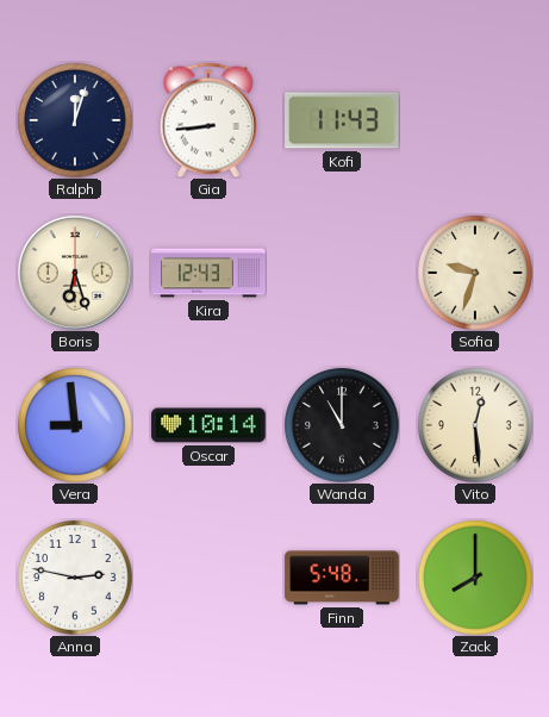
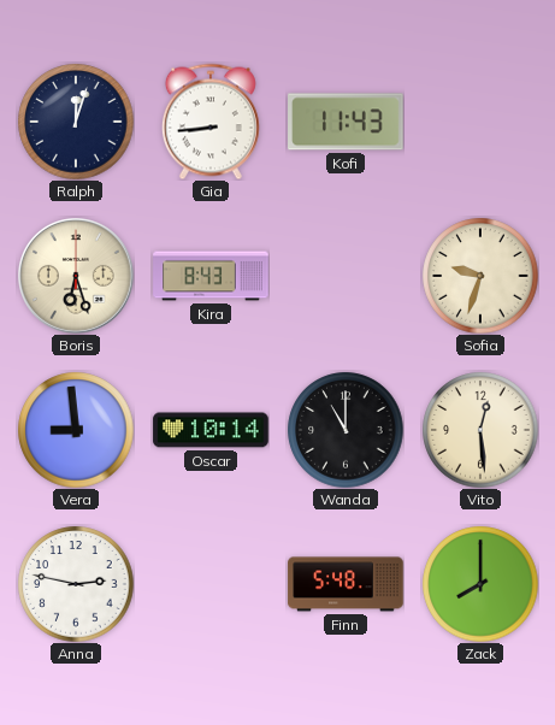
Kira: 12:43 -> 8:43
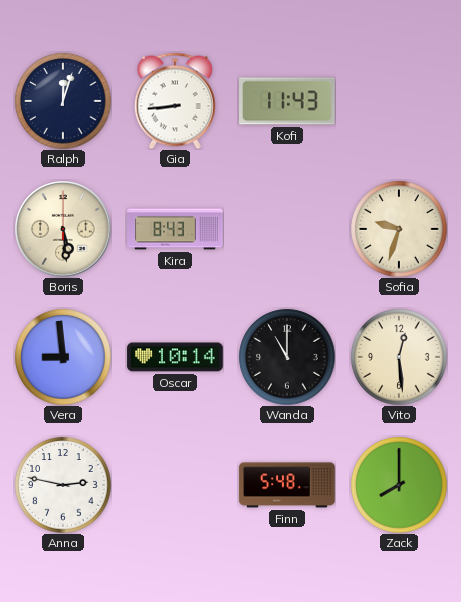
Boris: 6:27 -> 5:29
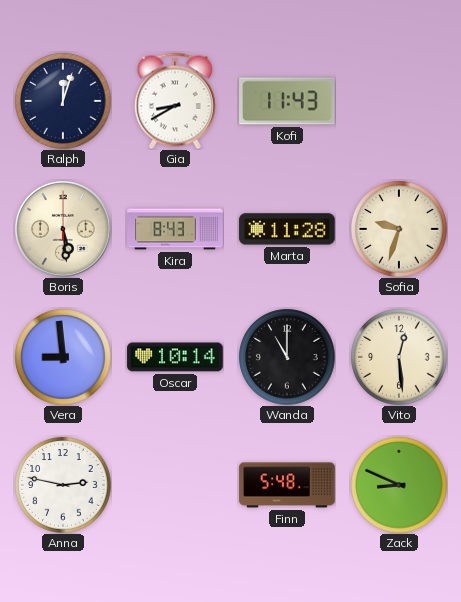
Gia: 8:44 -> 8:40
Marta: none -> 11:28
Zack: 8:00 -> 8:49
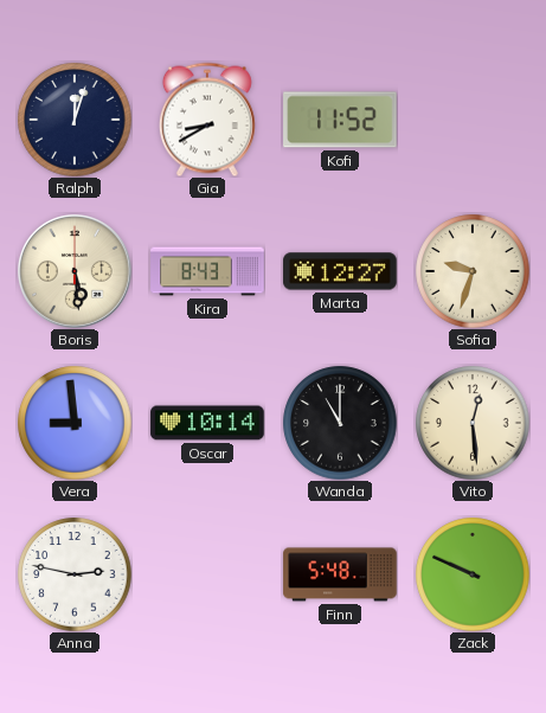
Kofi: 11:43 -> 11:52
Marta: 11:28 -> 12:27
Zack: 8:49 -> 9:49
